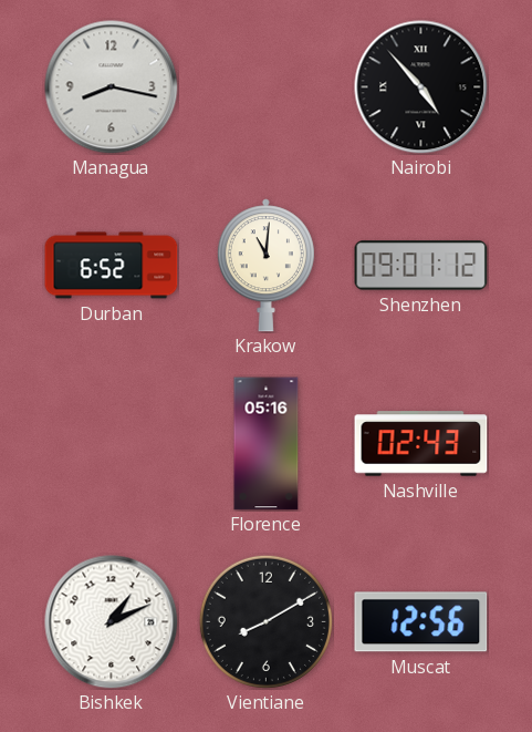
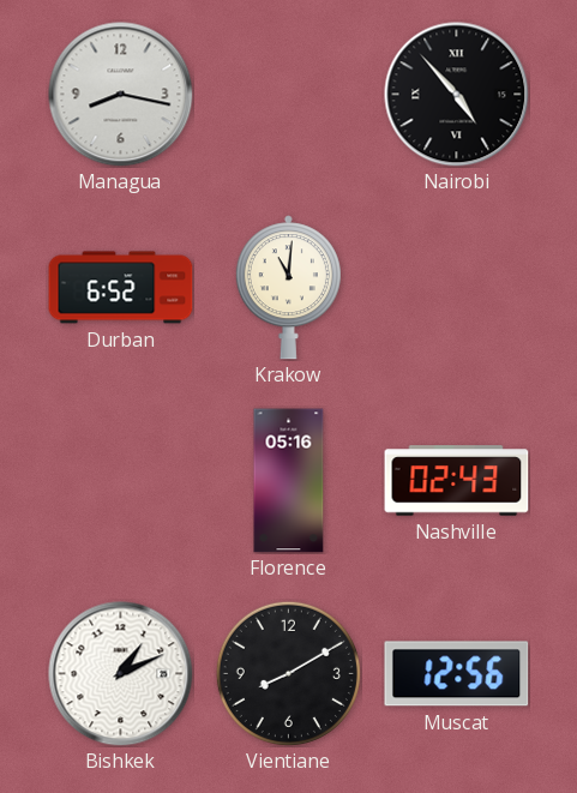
Shenzhen: 09:01 -> none
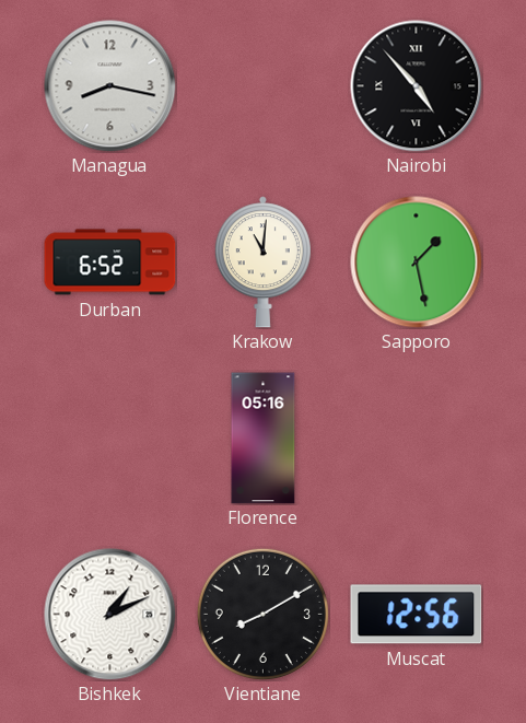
Sapporo: none -> 1:28
Nashville: 02:43 -> none
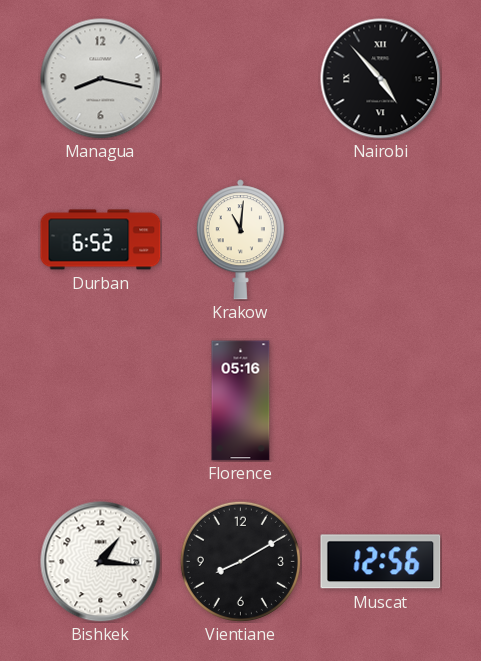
Sapporo: 1:28 -> none
Bishkek: 1:11 -> 1:16
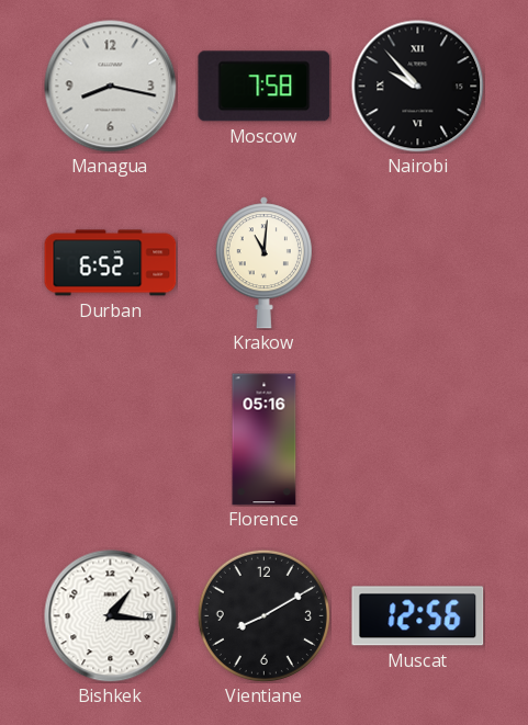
Moscow: none -> 7:58
Nairobi: 4:53 -> 9:53
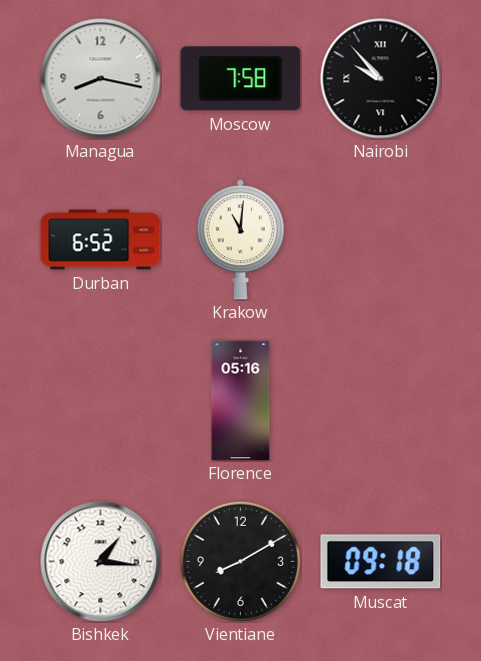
Muscat: 12:56 -> 09:18
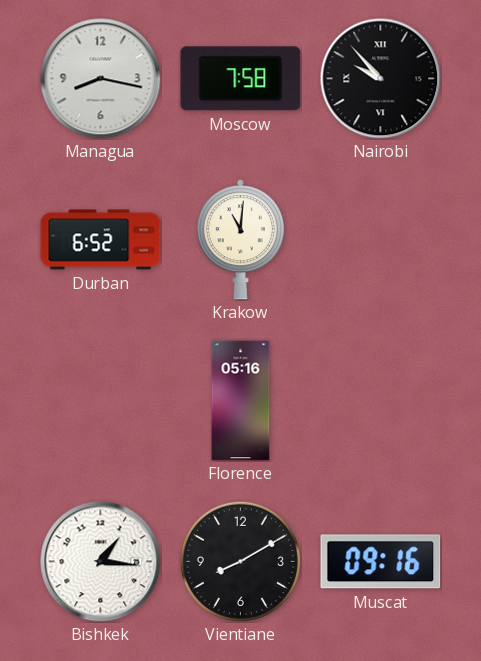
Muscat: 09:18 -> 09:16
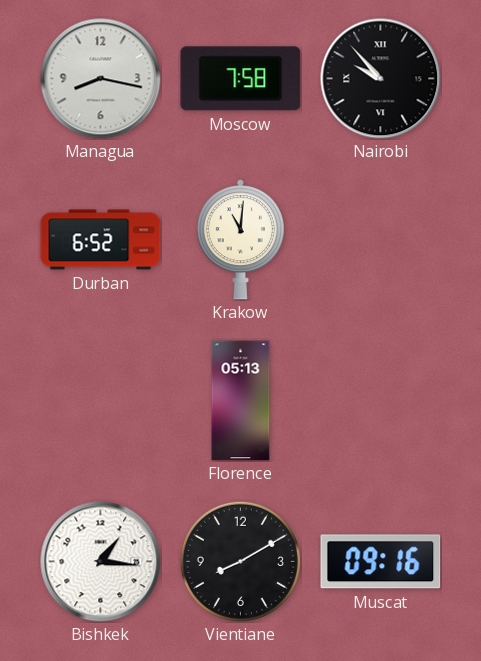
Florence: 05:16 -> 05:13
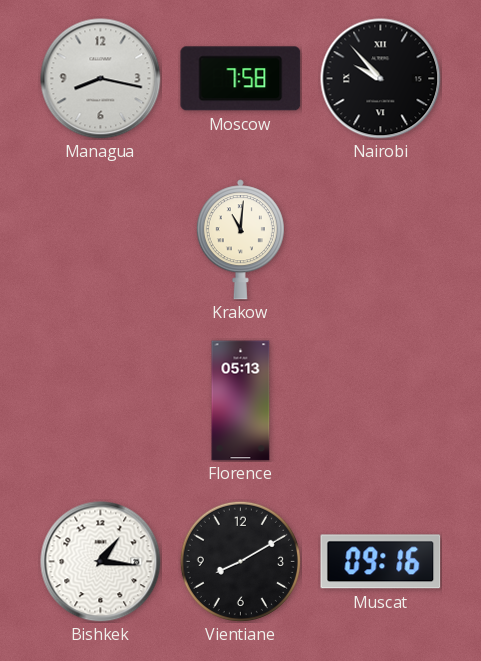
Durban: 6:52 -> none
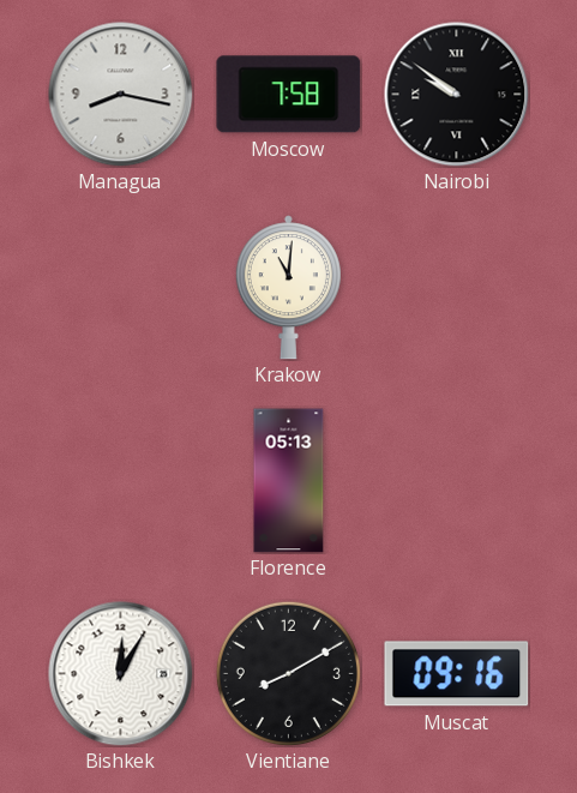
Nairobi: 9:53 -> 9:51
Bishkek: 1:16 -> 12:05
